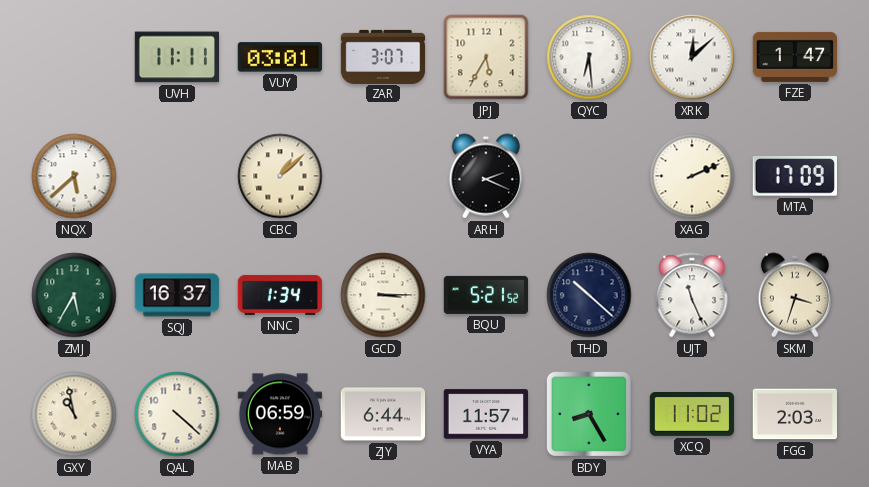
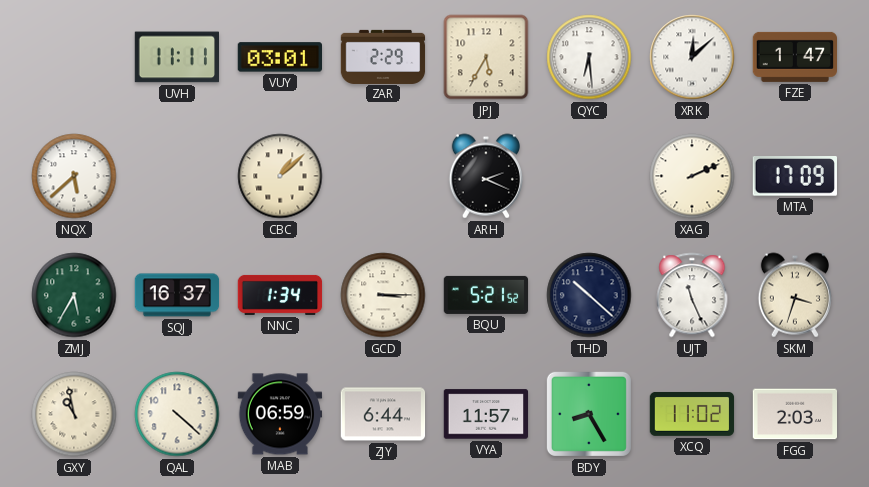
ZAR: 3:07 -> 2:29
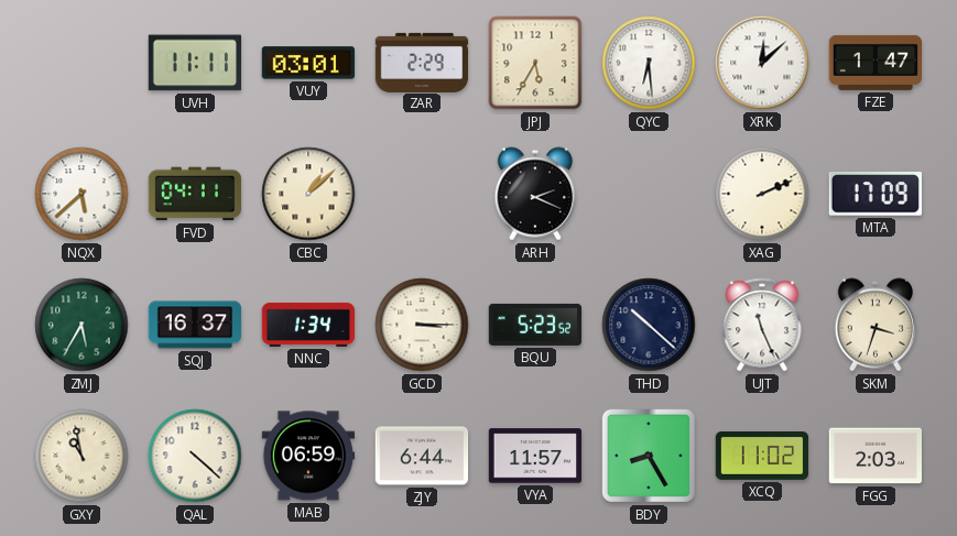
FVD: none -> 04:11
BQU: 5:21 -> 5:23
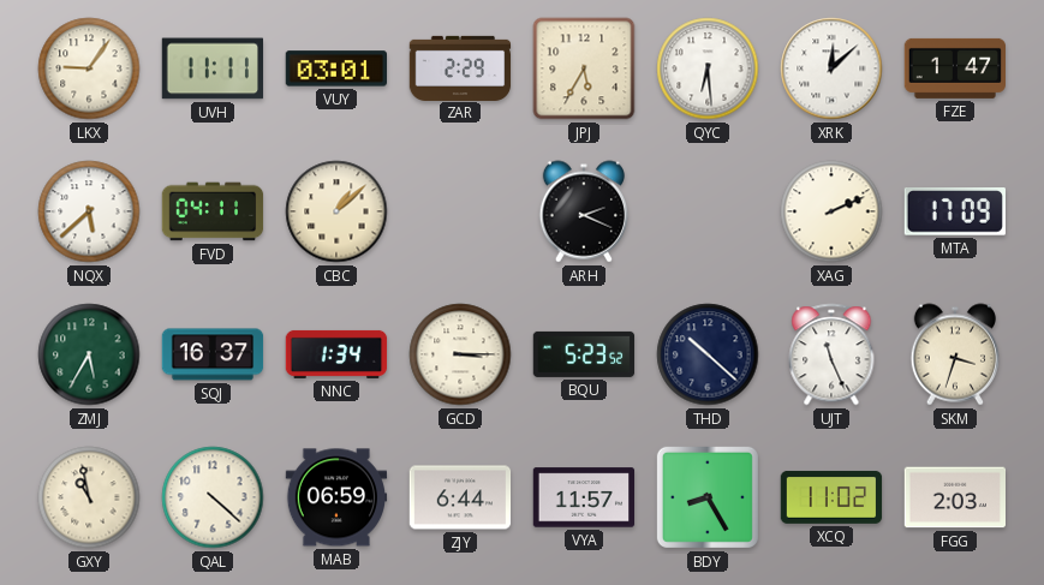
LKX: none -> 9:06
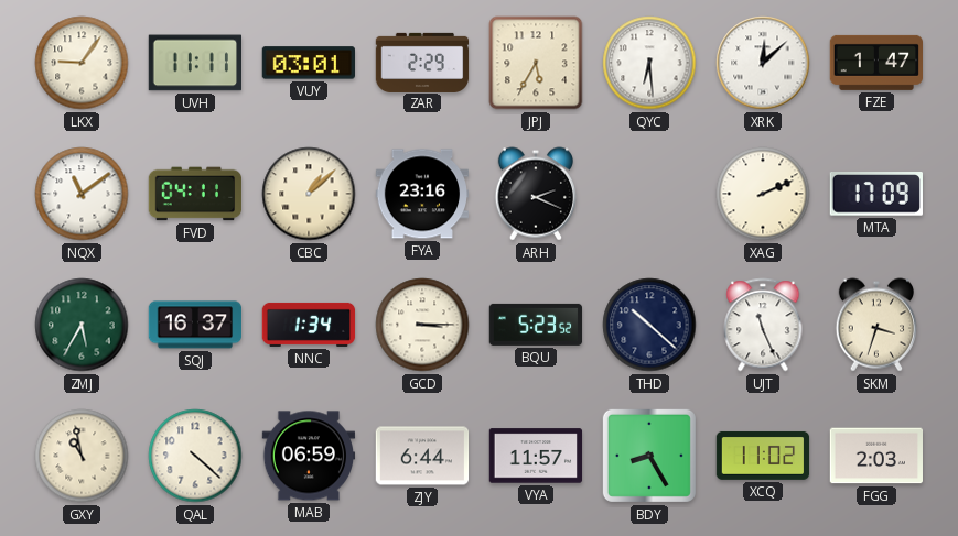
NQX: 5:38 -> 11:09
FYA: none -> 23:16
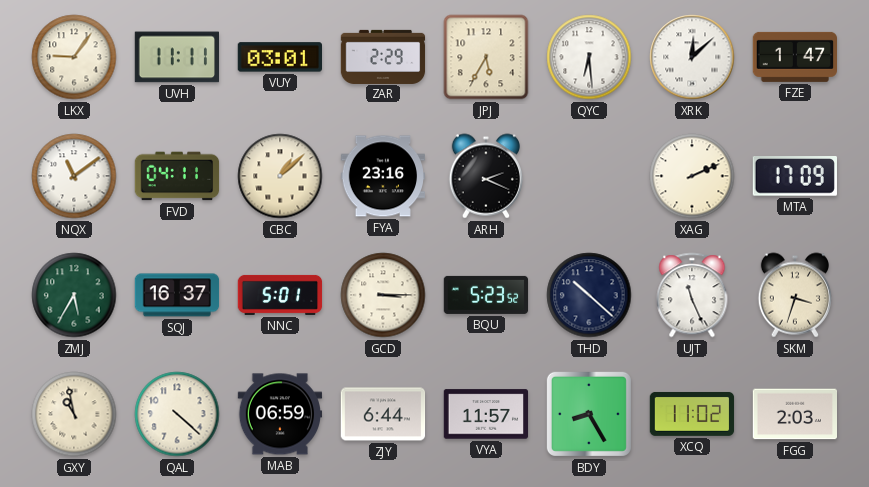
NNC: 1:34 -> 5:01
